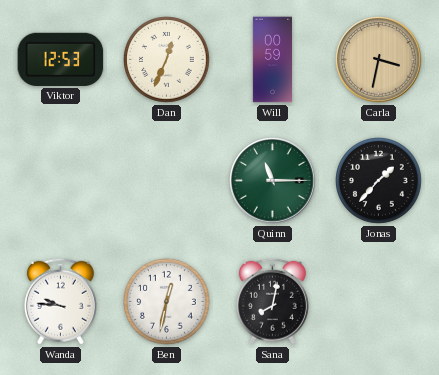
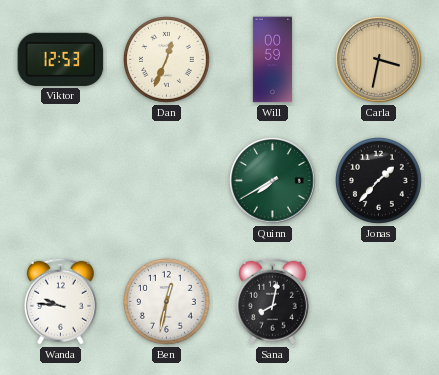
Quinn: 11:15 -> 7:40
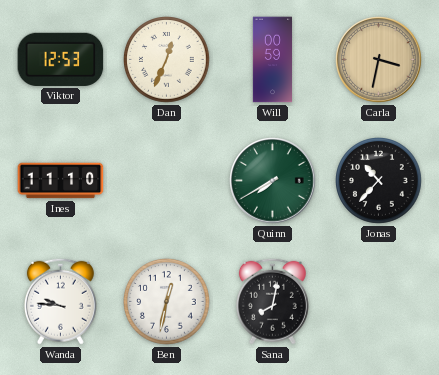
Ines: none -> 11:10
Jonas: 1:37 -> 10:37
